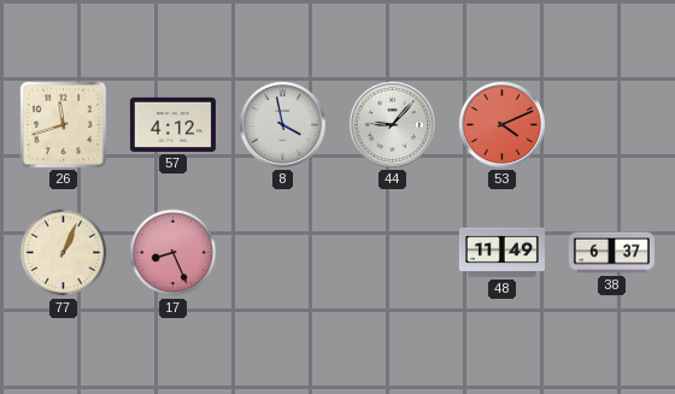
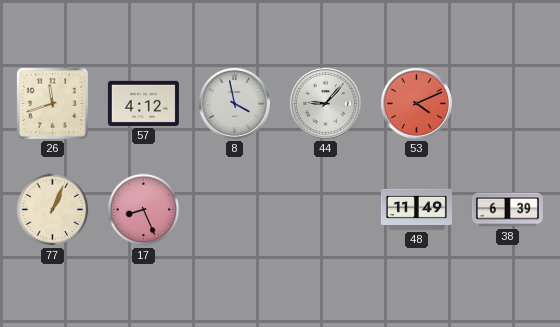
38: 6:37 -> 6:39
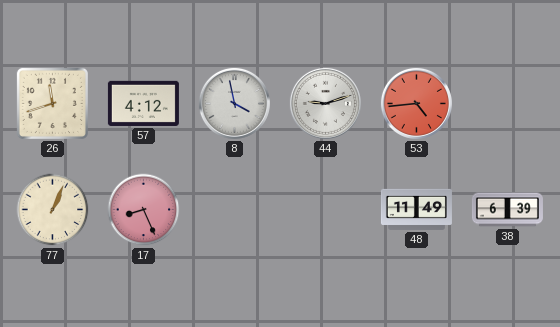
44: 9:07 -> 9:12
53: 4:11 -> 4:44
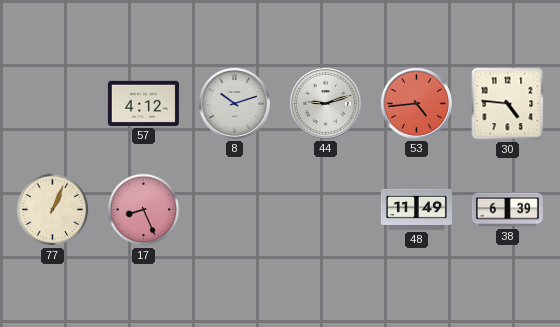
26: 11:42 -> none
8: 3:58 -> 10:12
30: none -> 4:46
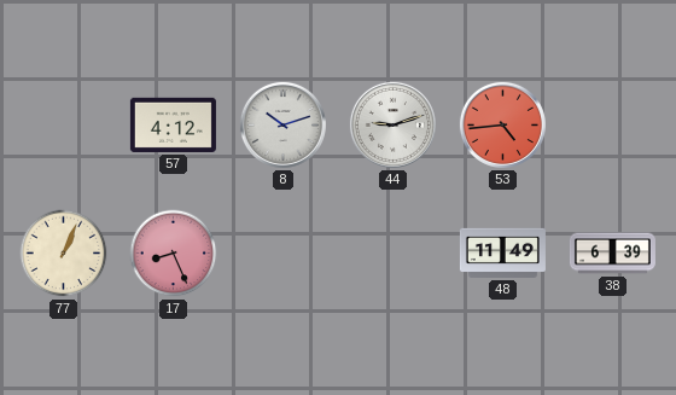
30: 4:46 -> none
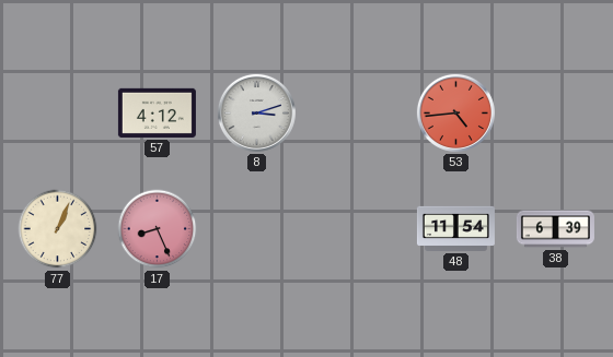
8: 10:12 -> 3:12
44: 9:12 -> none
48: 11:49 -> 11:54
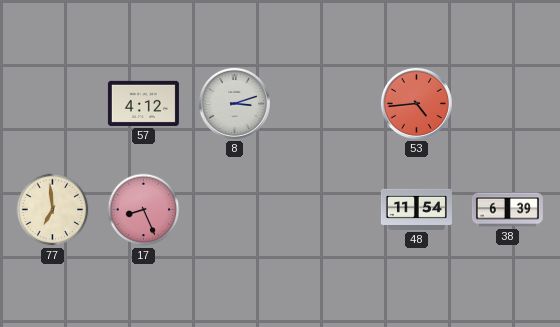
77: 1:04 -> 6:59
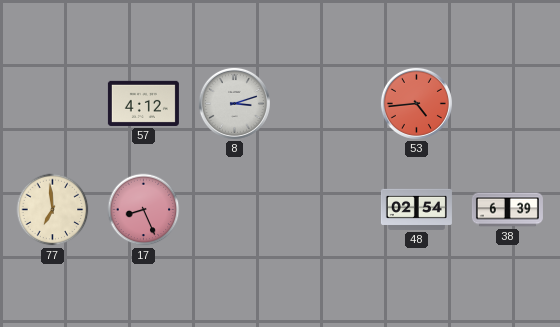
48: 11:54 -> 02:54
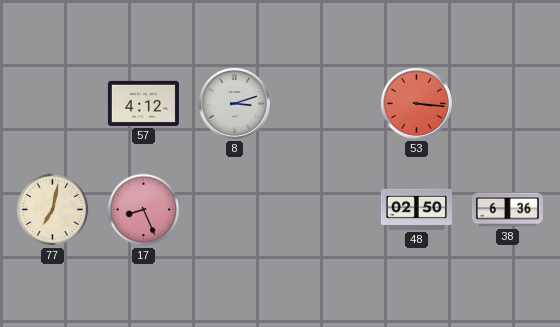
53: 4:44 -> 3:16
77: 6:59 -> 7:02
48: 02:54 -> 02:50
38: 6:39 -> 6:36
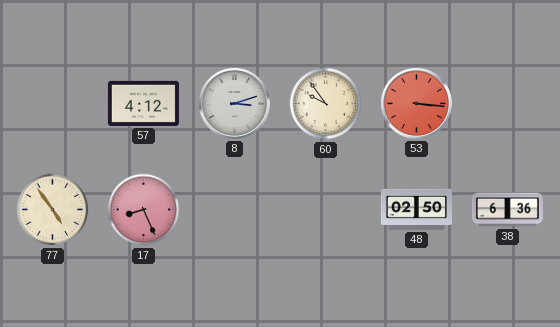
60: none -> 9:54
77: 7:02 -> 4:54
